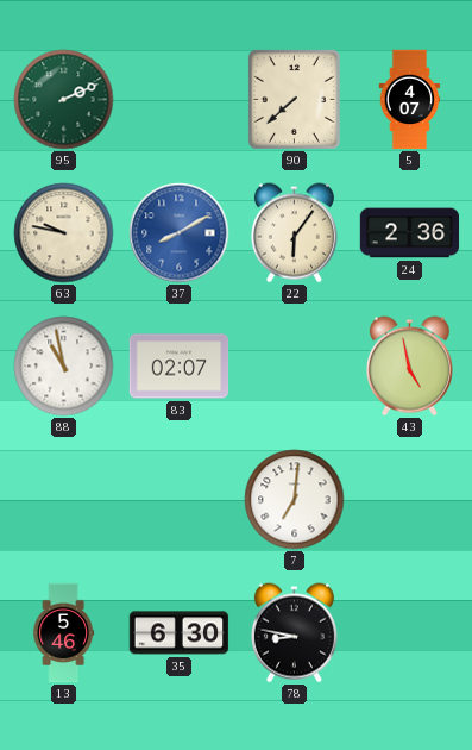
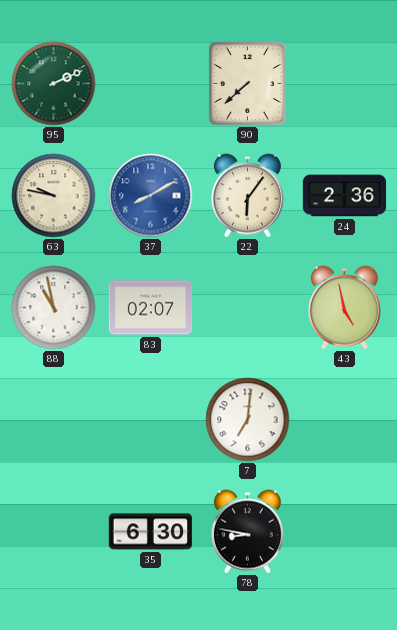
5: 4:07 -> none
13: 5:46 -> none
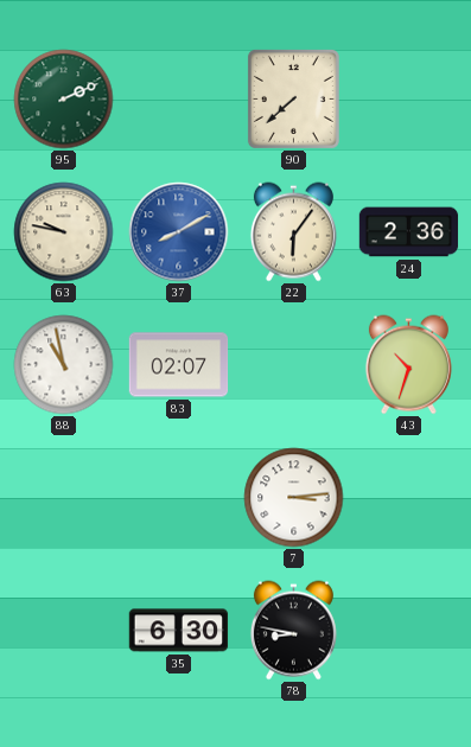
43: 4:58 -> 10:33
7: 7:01 -> 3:14
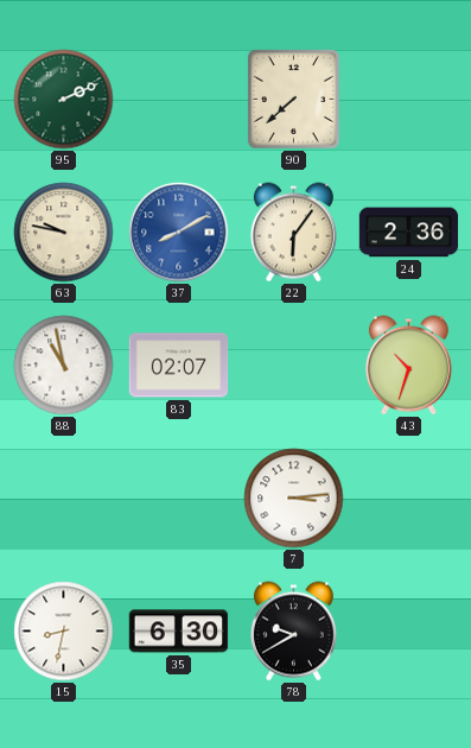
15: none -> 8:32
78: 8:47 -> 9:40
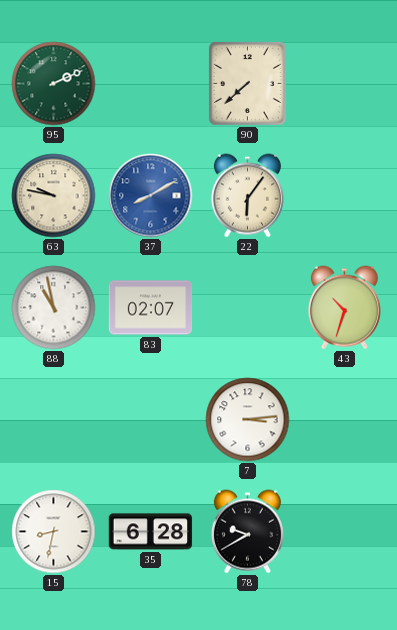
24: 2:36 -> none
35: 6:30 -> 6:28
